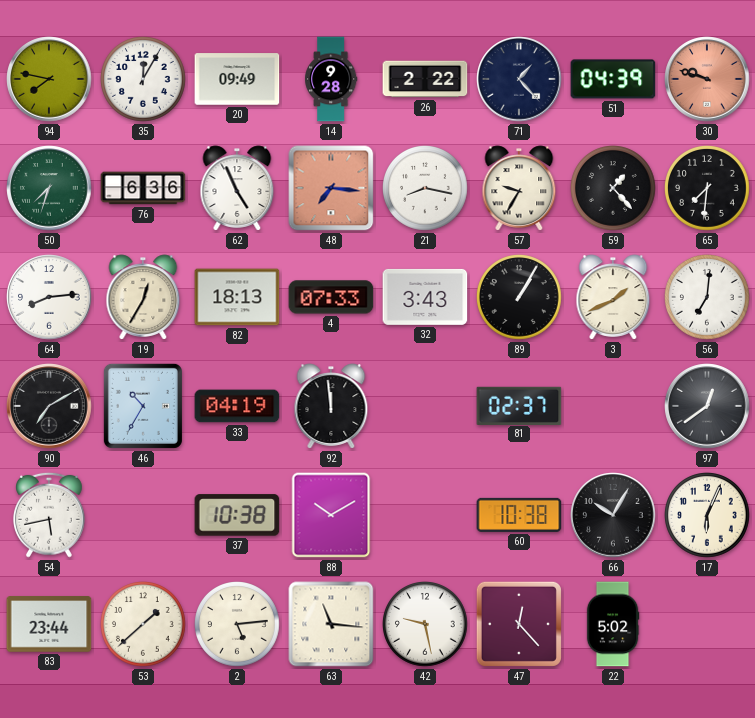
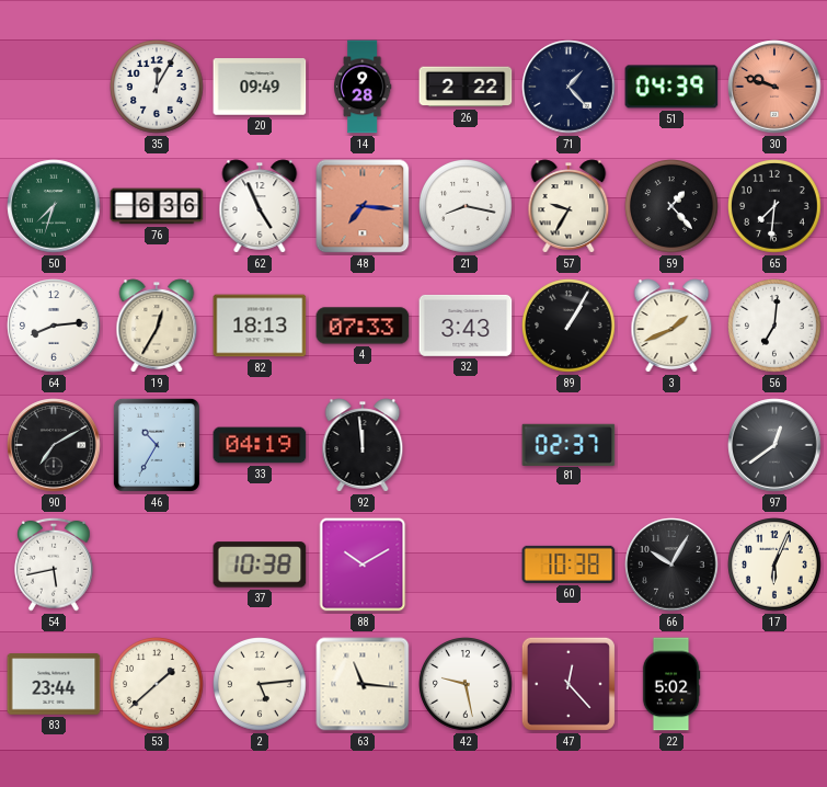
94: 7:47 -> none
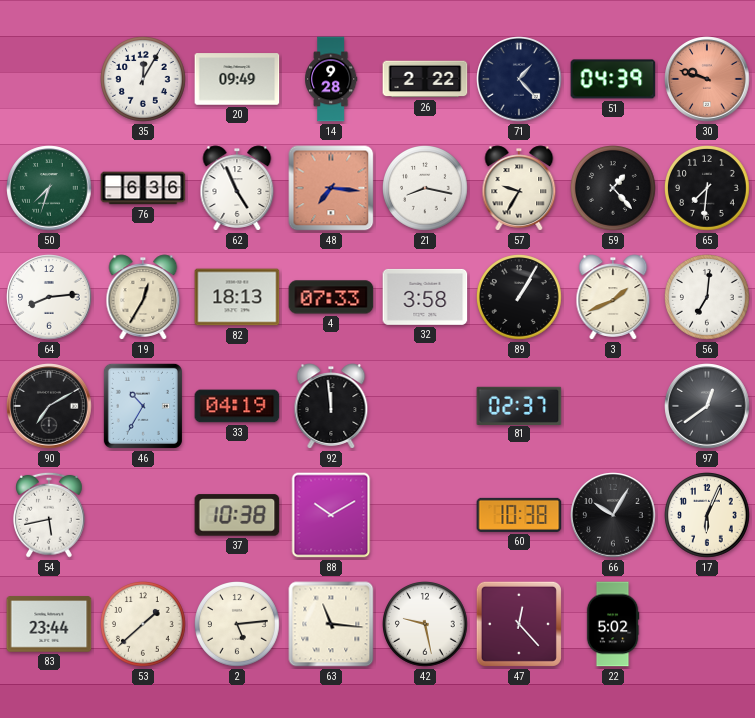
32: 3:43 -> 3:58
